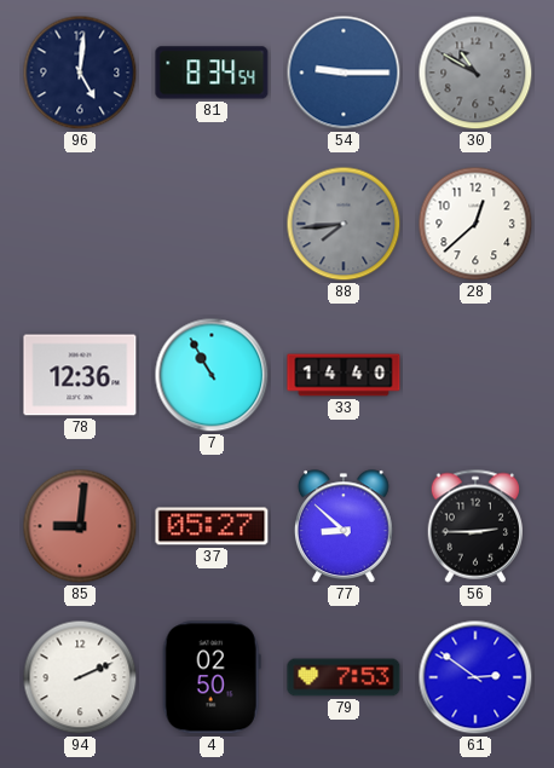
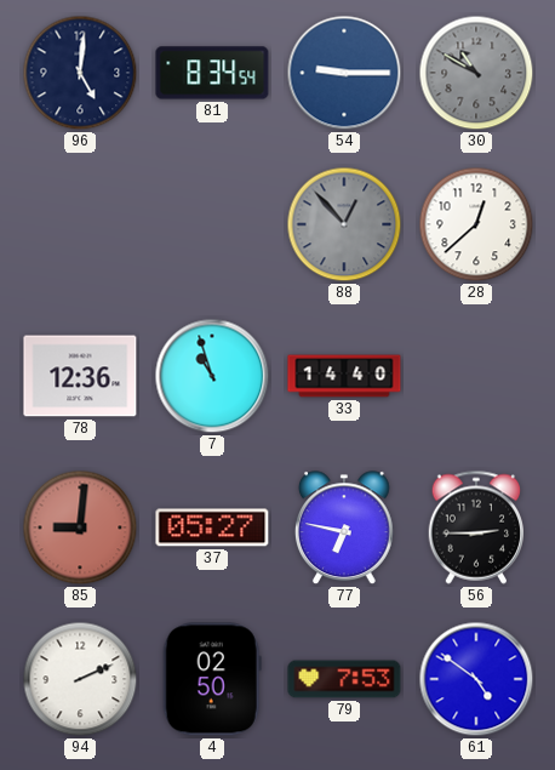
88: 7:44 -> 12:53
7: 10:55 -> 10:57
77: 8:52 -> 6:47
61: 2:51 -> 4:51
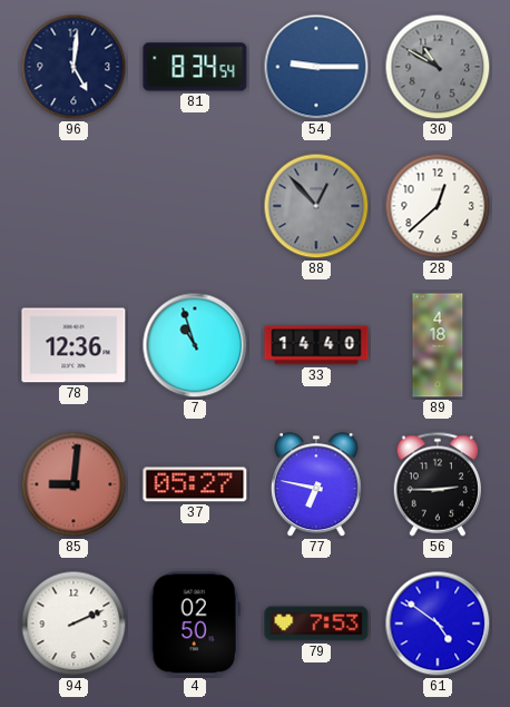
89: none -> 4:18
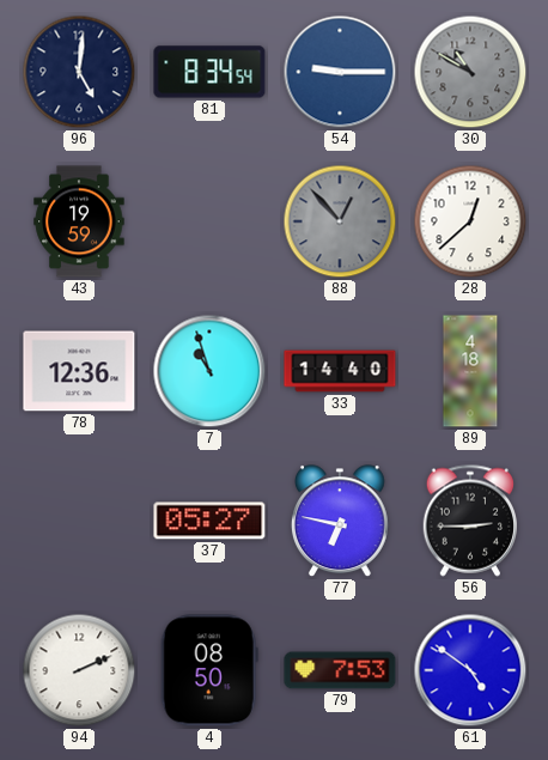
43: none -> 19:59
85: 9:01 -> none
4: 02:50 -> 08:50
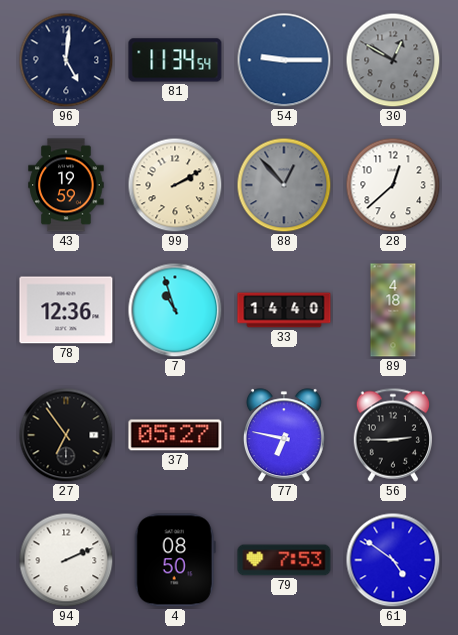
81: 8:34 -> 11:34
30: 10:50 -> 12:50
99: none -> 2:10
27: none -> 6:54
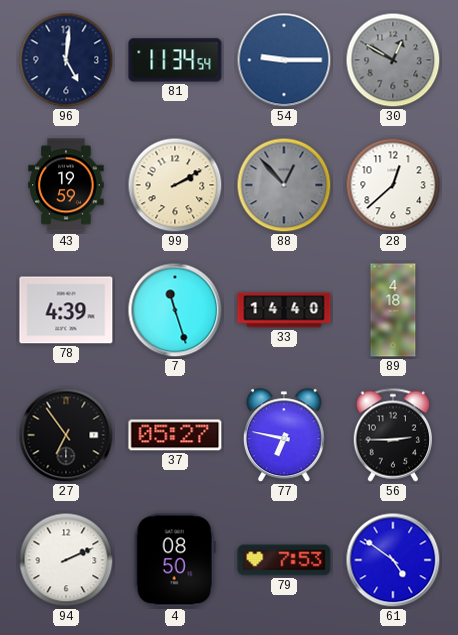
78: 12:36 -> 4:39
7: 10:57 -> 11:27
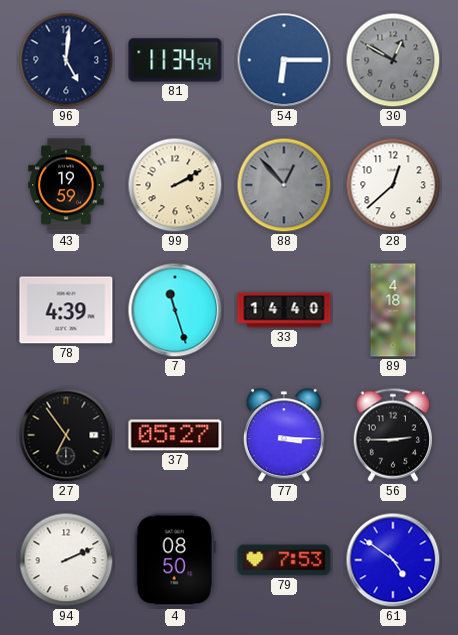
54: 9:15 -> 6:15
77: 6:47 -> 3:15
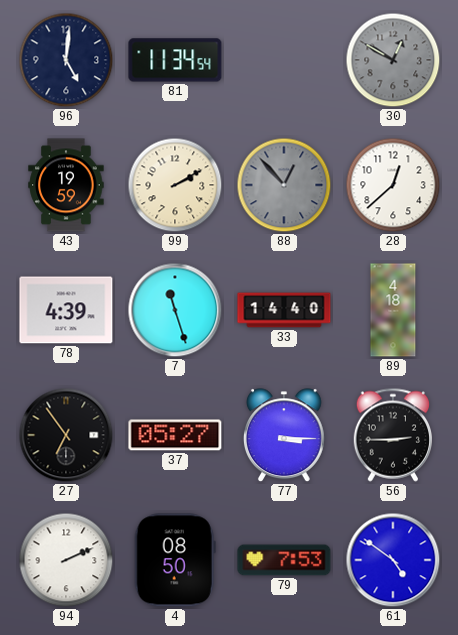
54: 6:15 -> none
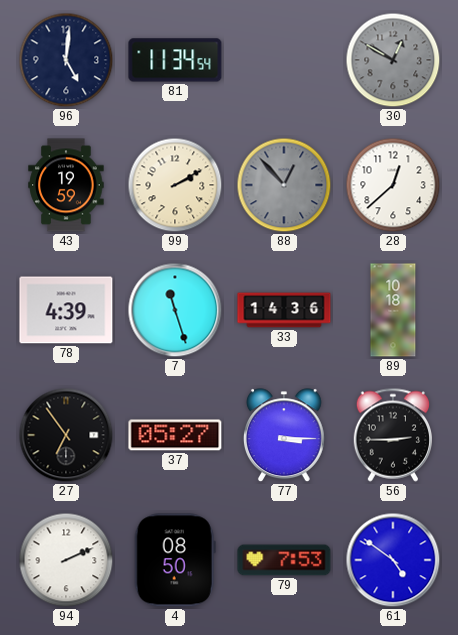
33: 14:40 -> 14:36
89: 4:18 -> 10:18
